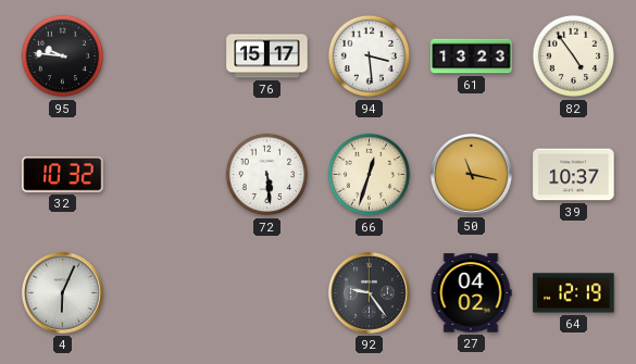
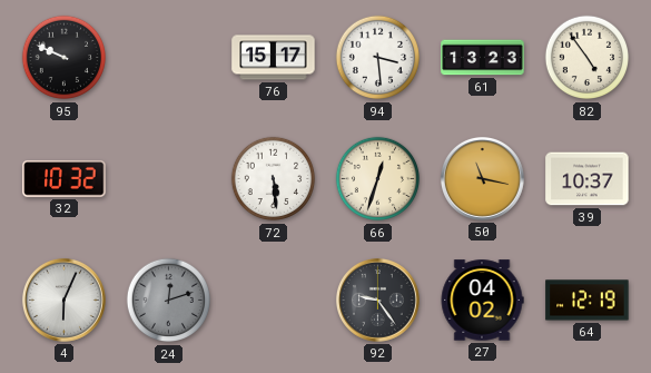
95: 9:46 -> 9:49
24: none -> 12:12
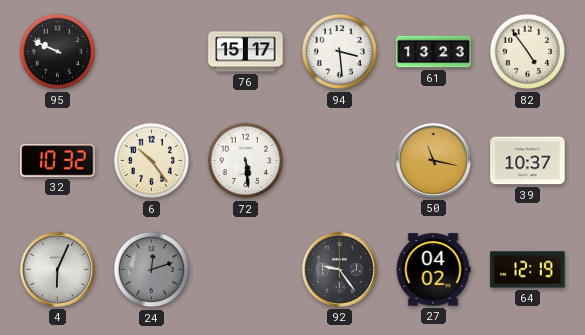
6: none -> 10:24
66: 12:33 -> none
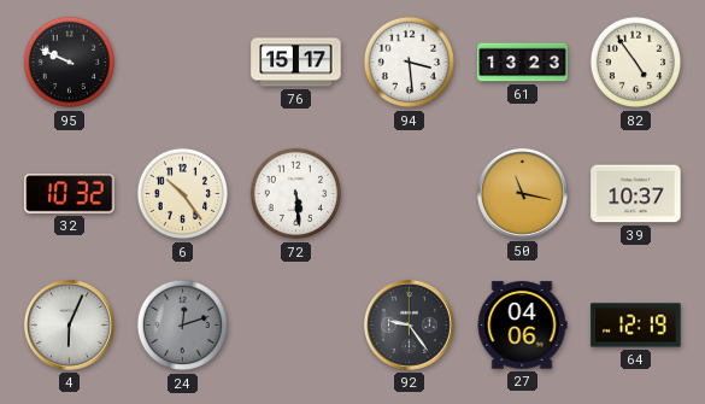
27: 04:02 -> 04:06
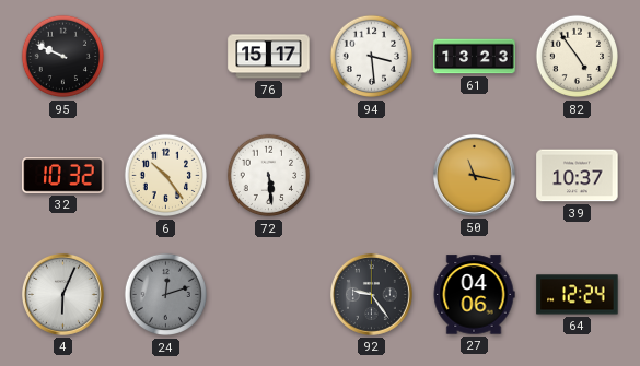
64: 12:19 -> 12:24
